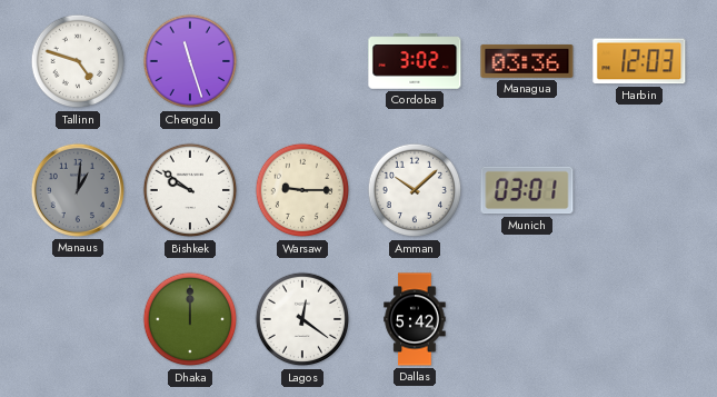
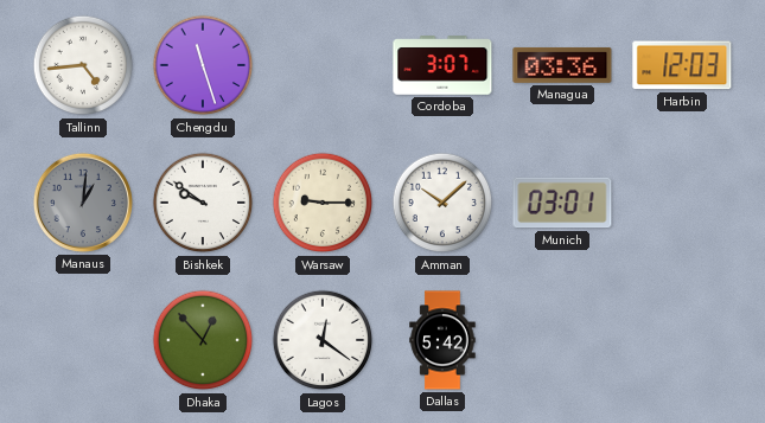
Tallinn: 4:48 -> 4:44
Cordoba: 3:02 -> 3:07
Dhaka: 12:00 -> 12:53
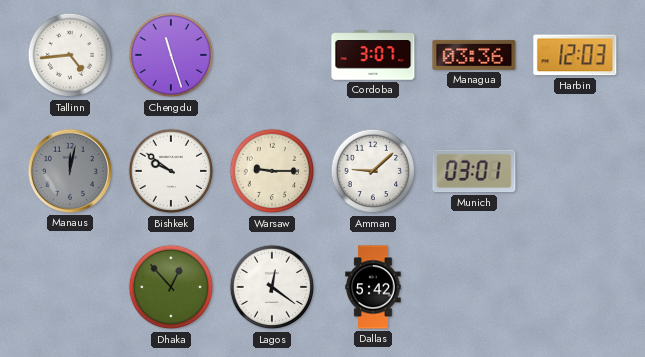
Manaus: 1:01 -> 12:02
Amman: 10:08 -> 9:08
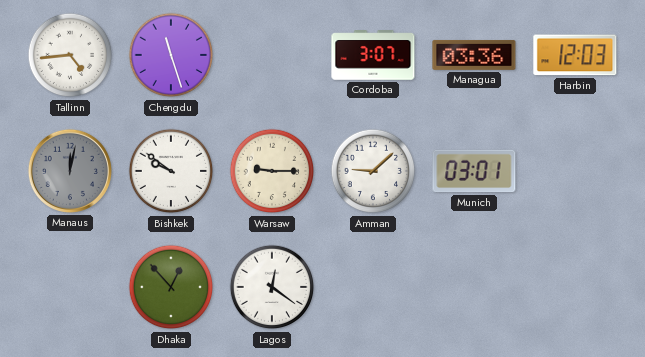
Dallas: 5:42 -> none
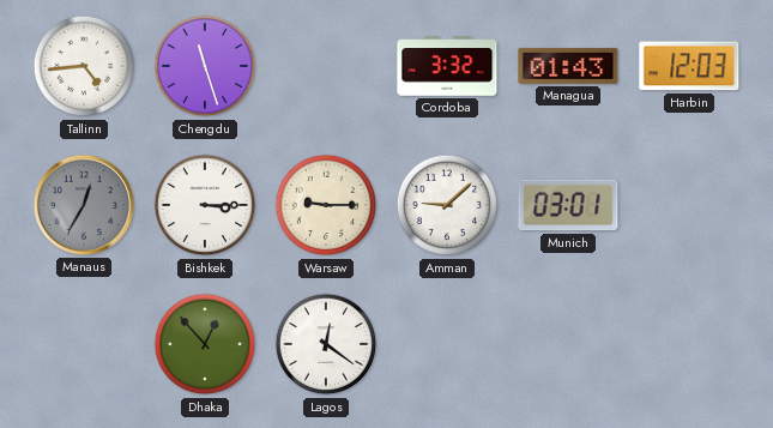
Cordoba: 3:07 -> 3:32
Managua: 03:36 -> 01:43
Manaus: 12:02 -> 12:35
Bishkek: 9:51 -> 3:15
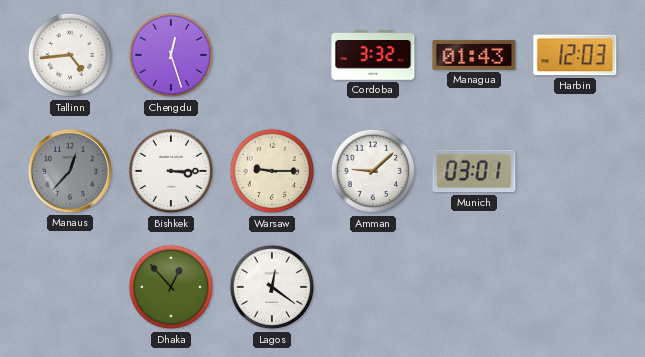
Chengdu: 11:27 -> 12:27
Manaus: 12:35 -> 12:37
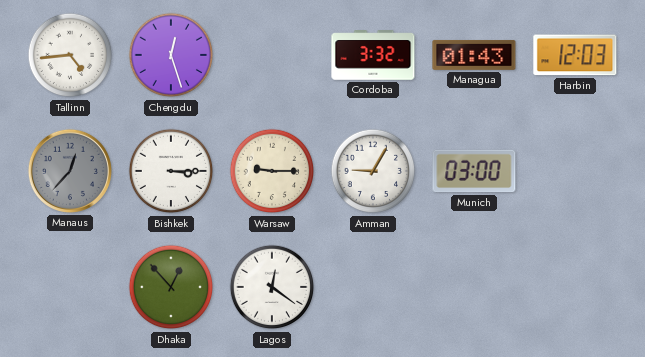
Amman: 9:08 -> 9:05
Munich: 03:01 -> 03:00
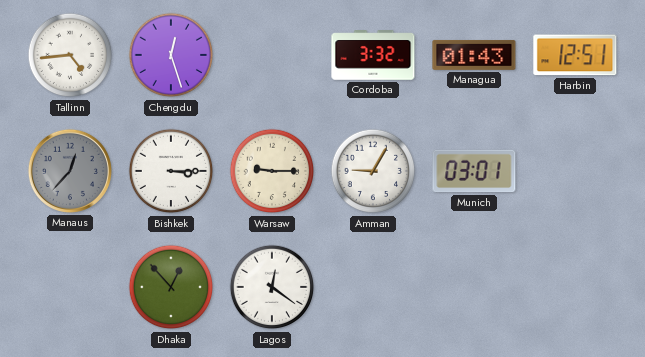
Harbin: 12:03 -> 12:51
Munich: 03:00 -> 03:01
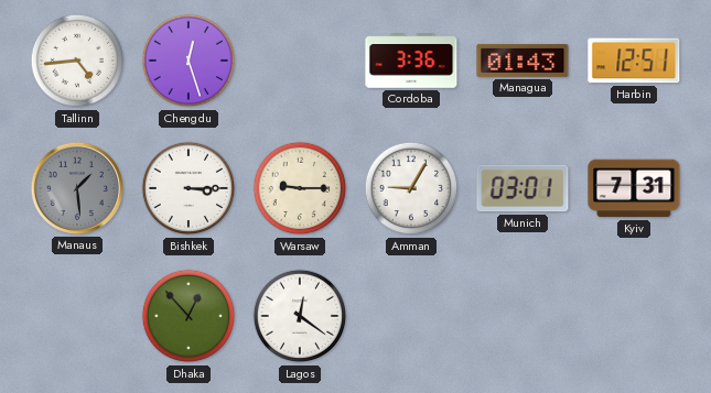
Cordoba: 3:32 -> 3:36
Manaus: 12:37 -> 1:29
Kyiv: none -> 7:31
